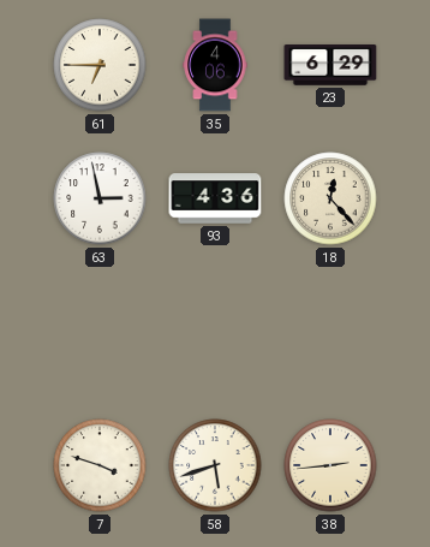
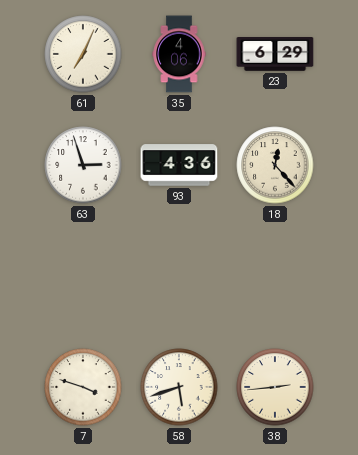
61: 6:45 -> 7:04
63: 2:58 -> 2:57
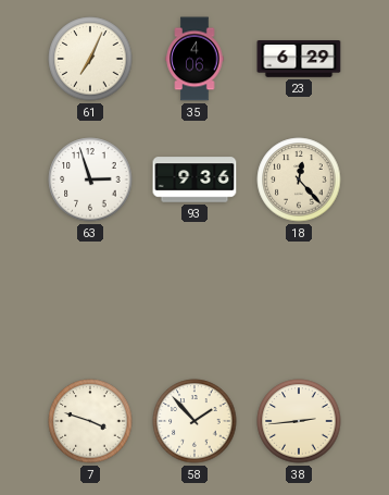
93: 4:36 -> 9:36
58: 5:42 -> 1:53
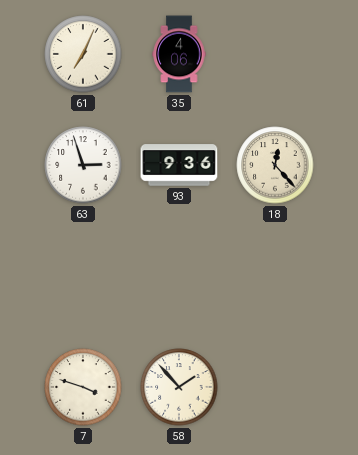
23: 6:29 -> none
38: 2:44 -> none
